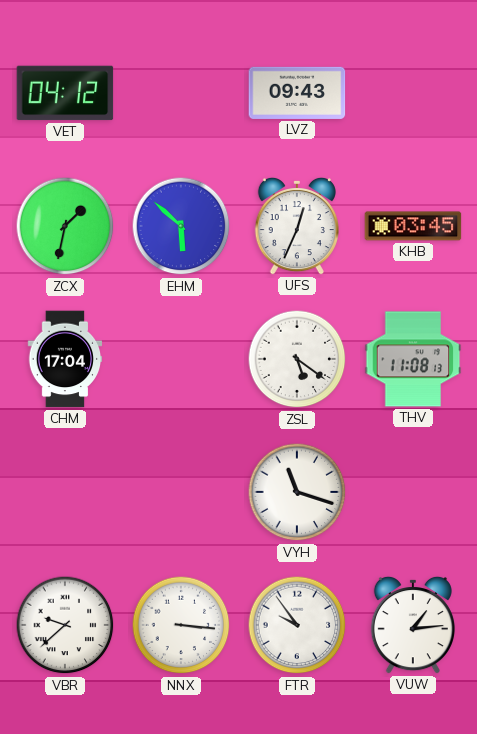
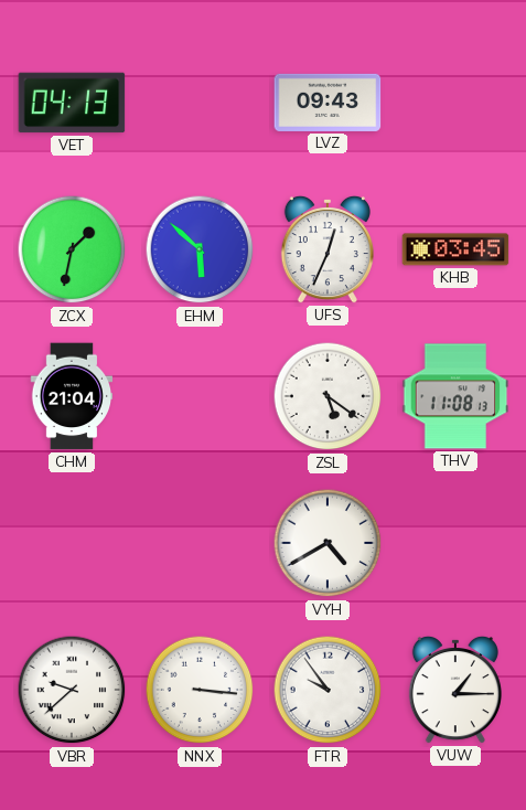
VET: 04:12 -> 04:13
CHM: 17:04 -> 21:04
VYH: 11:18 -> 4:40
VUW: 1:14 -> 1:15
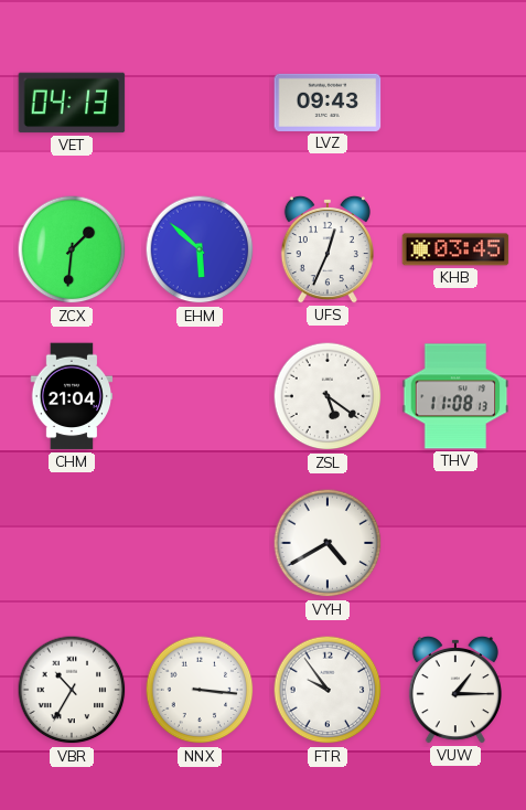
ZCX: 1:32 -> 1:31
VBR: 9:38 -> 10:35
